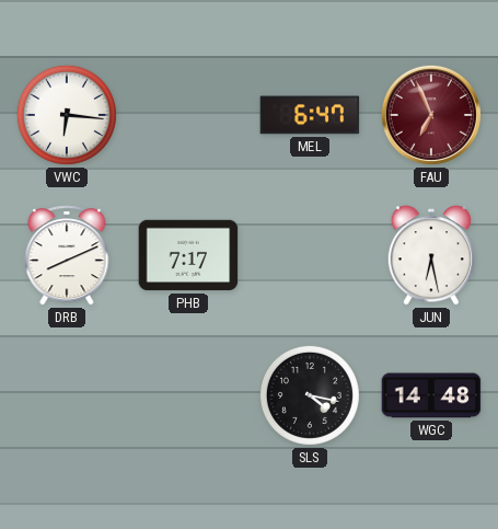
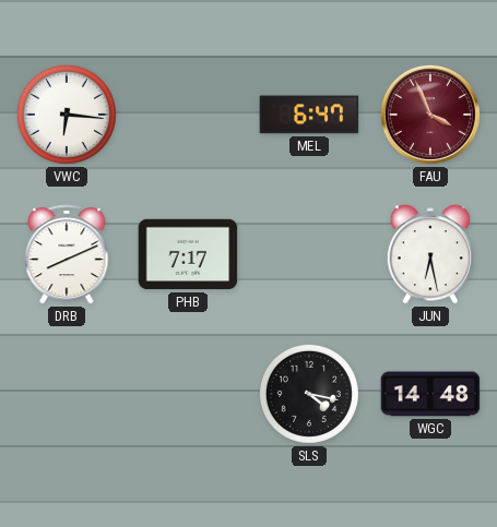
FAU: 6:56 -> 3:56
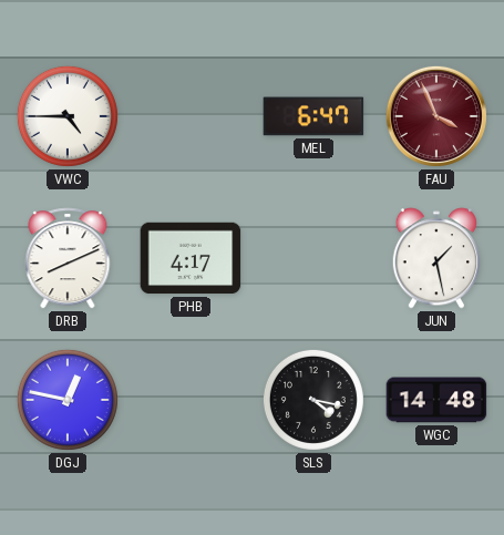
VWC: 6:16 -> 4:45
PHB: 7:17 -> 4:17
JUN: 6:28 -> 1:28
DGJ: none -> 12:47
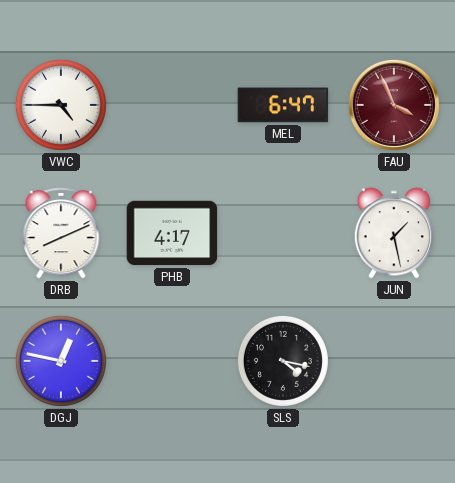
WGC: 14:48 -> none
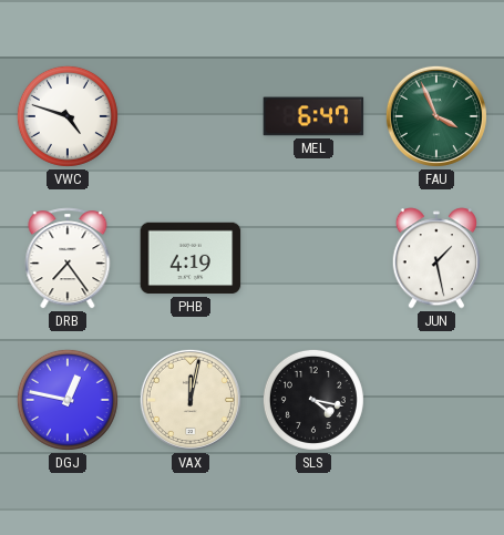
VWC: 4:45 -> 4:48
FAU dial: burgundy -> green
DRB: 8:11 -> 7:24
PHB: 4:17 -> 4:19
VAX: none -> 12:02
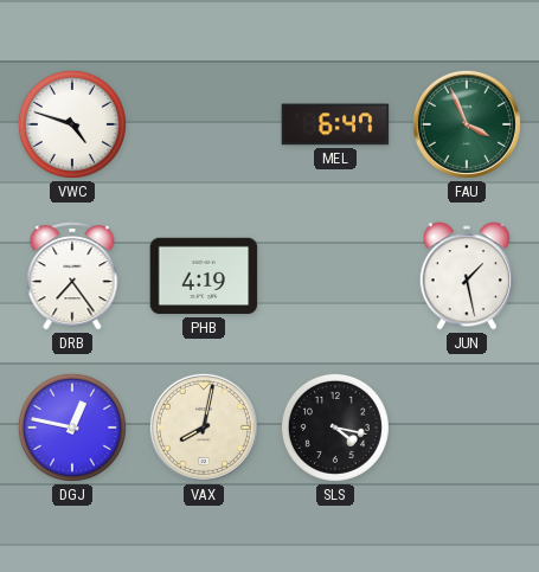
VAX: 12:02 -> 8:02
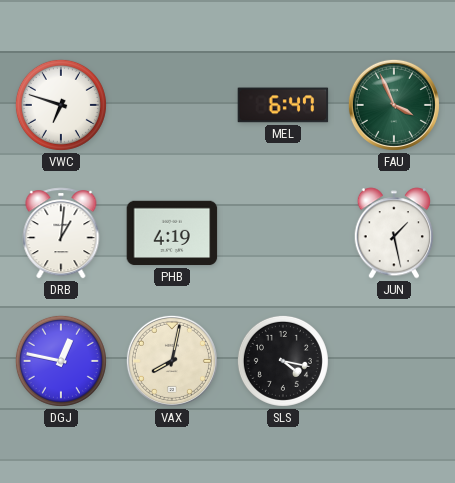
VWC: 4:48 -> 6:48
DRB: 7:24 -> 1:01
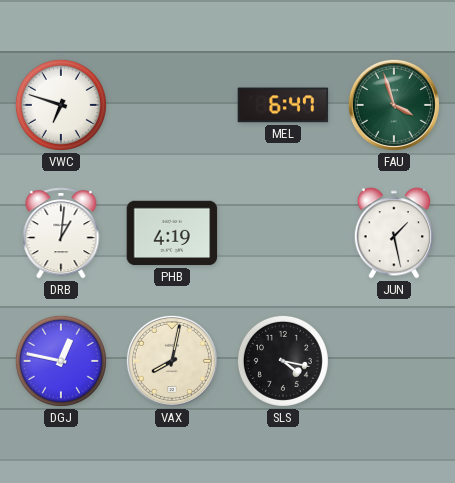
FAU: 3:56 -> 3:57
